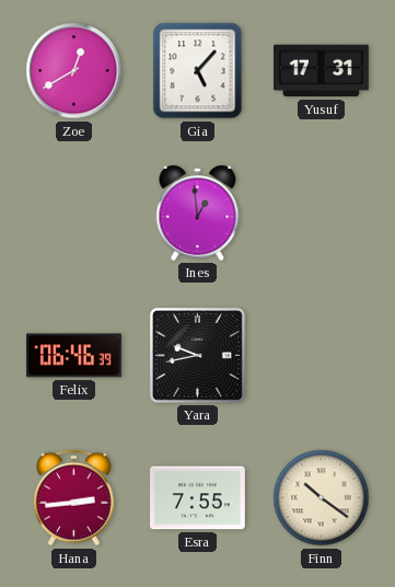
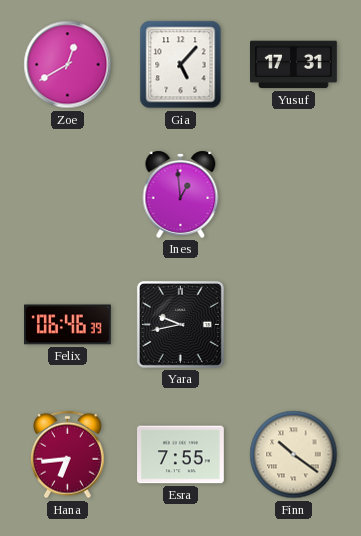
Hana: 2:44 -> 6:44
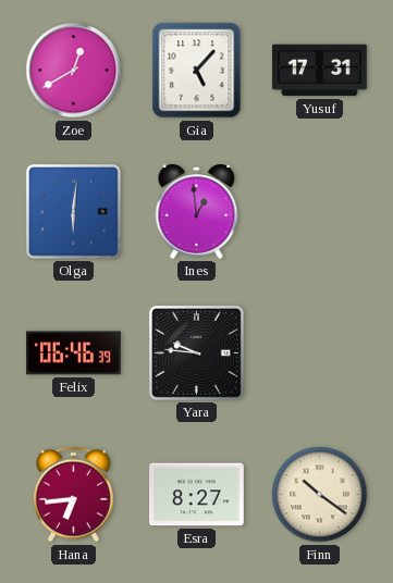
Olga: none -> 6:01
Yara: 9:43 -> 9:46
Esra: 7:55 -> 8:27
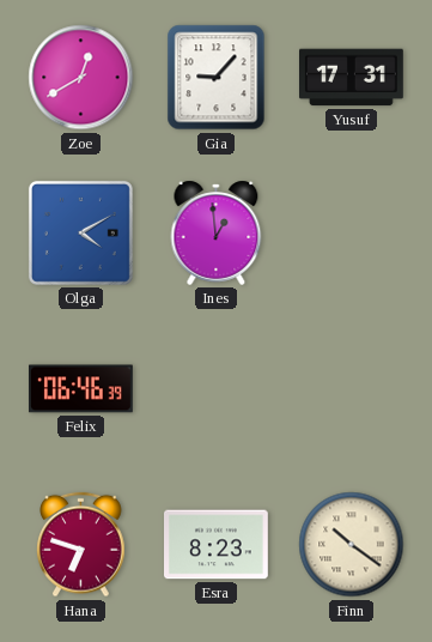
Gia: 5:07 -> 9:07
Olga: 6:01 -> 4:10
Yara: 9:46 -> none
Hana: 6:44 -> 6:48
Esra: 8:27 -> 8:23
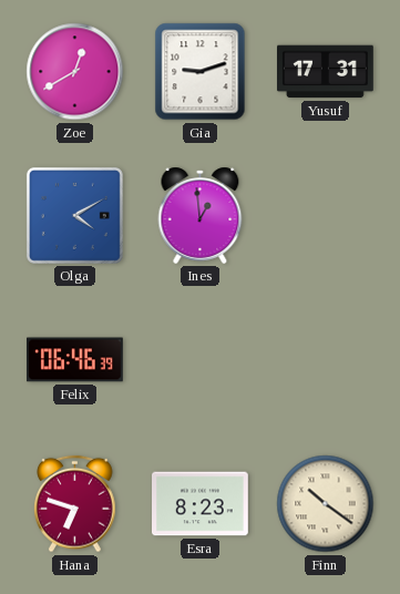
Gia: 9:07 -> 9:12
